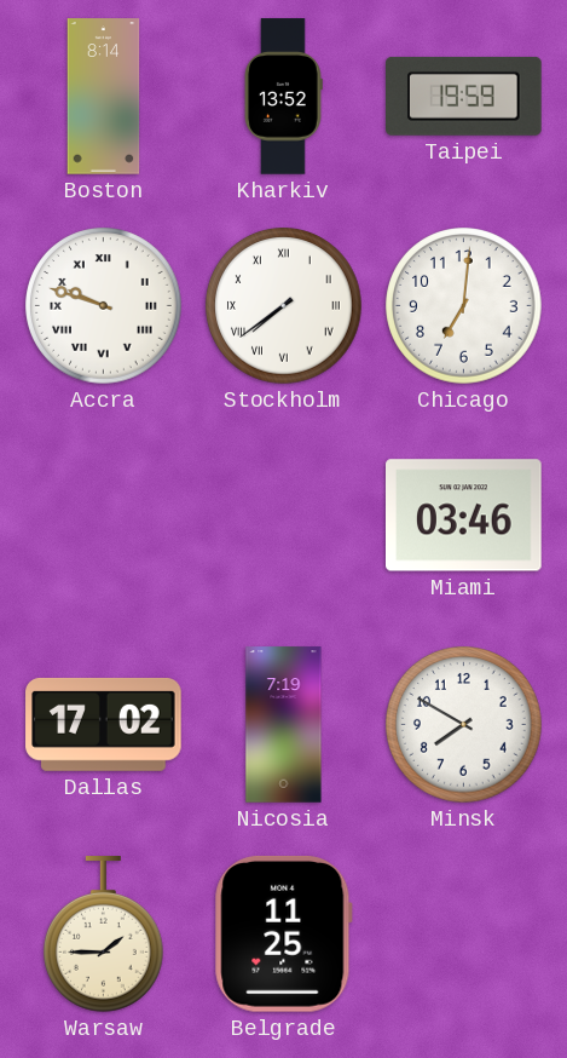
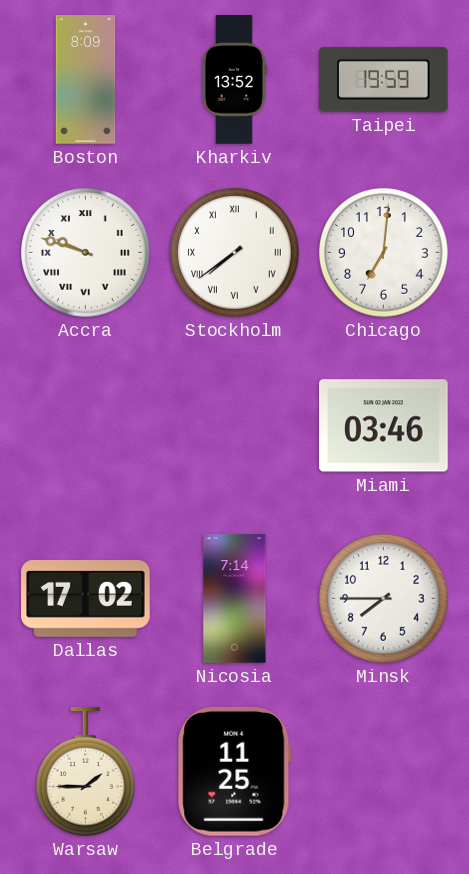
Boston: 8:14 -> 8:09
Nicosia: 7:19 -> 7:14
Minsk: 7:50 -> 7:45
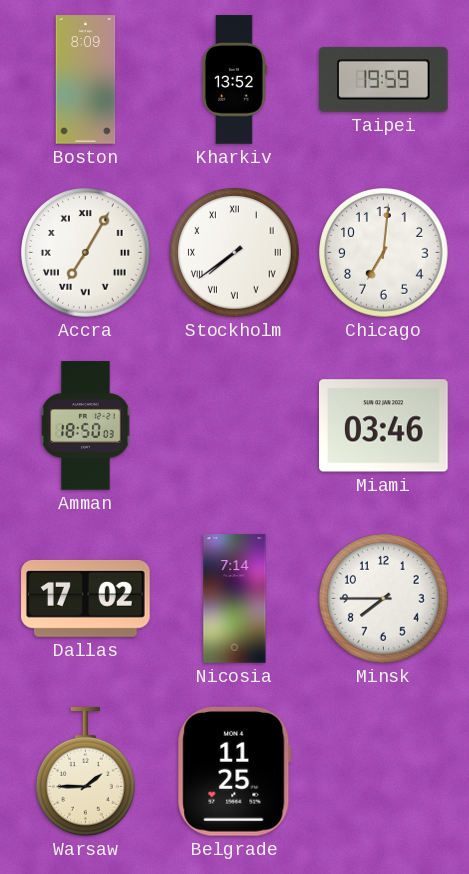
Accra: 9:48 -> 7:05
Amman: none -> 18:50
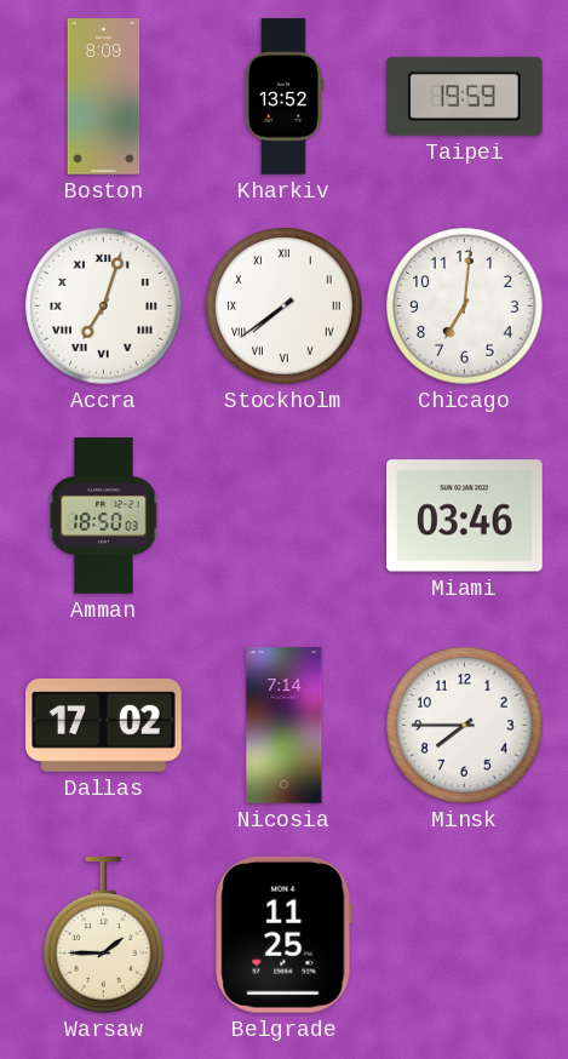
Accra: 7:05 -> 7:03
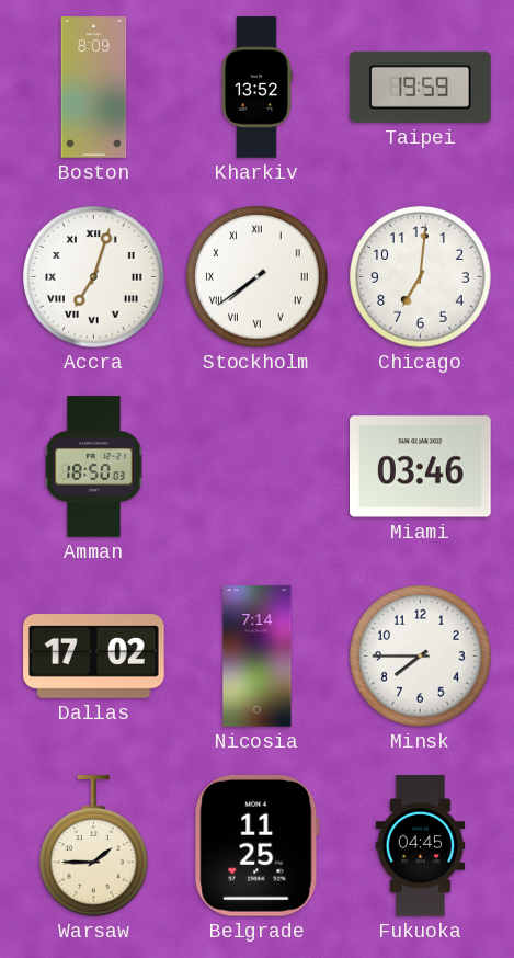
Fukuoka: none -> 04:45
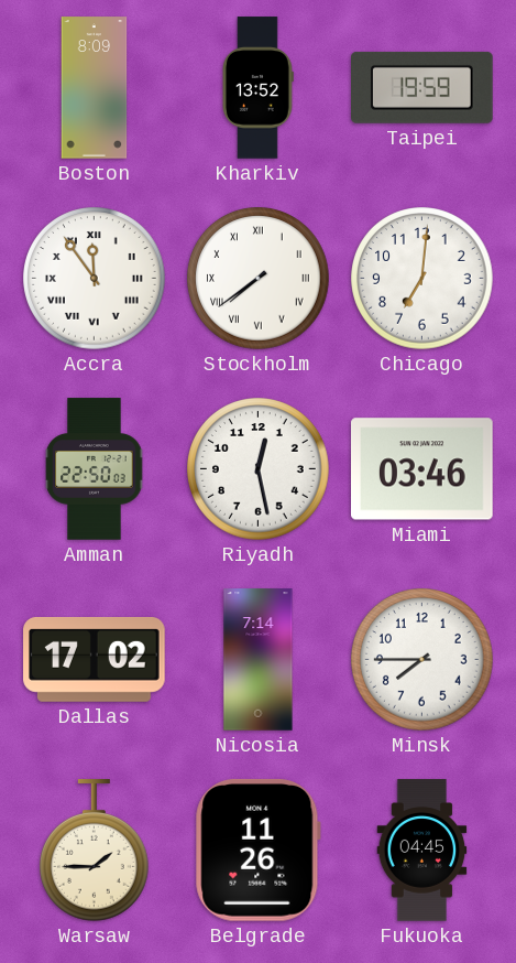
Accra: 7:03 -> 11:54
Amman: 18:50 -> 22:50
Riyadh: none -> 12:28
Belgrade: 11:25 -> 11:26
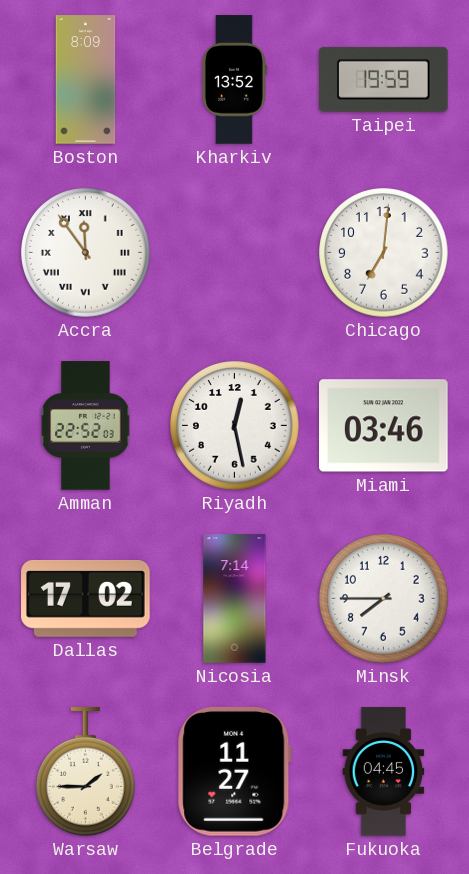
Stockholm: 7:39 -> none
Amman: 22:50 -> 22:52
Belgrade: 11:26 -> 11:27
